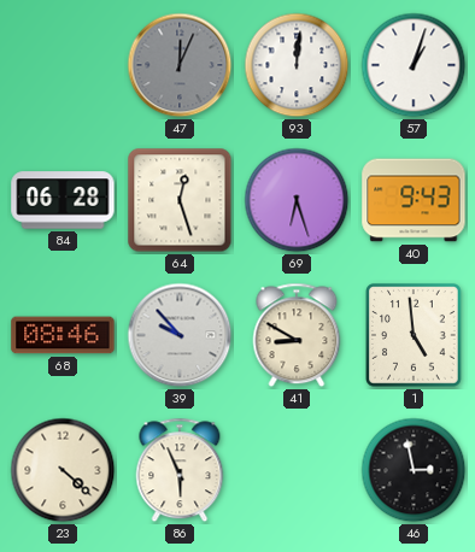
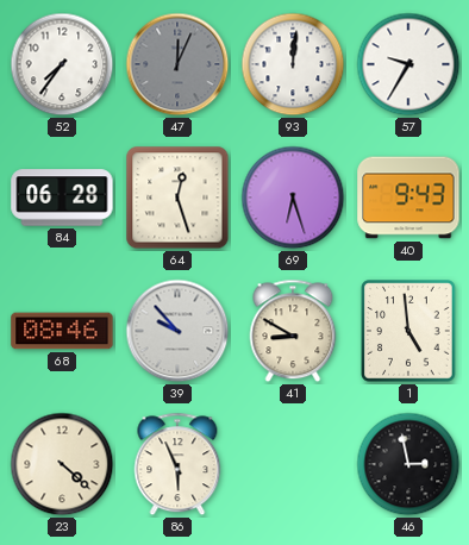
52: none -> 7:36
57: 1:03 -> 9:35
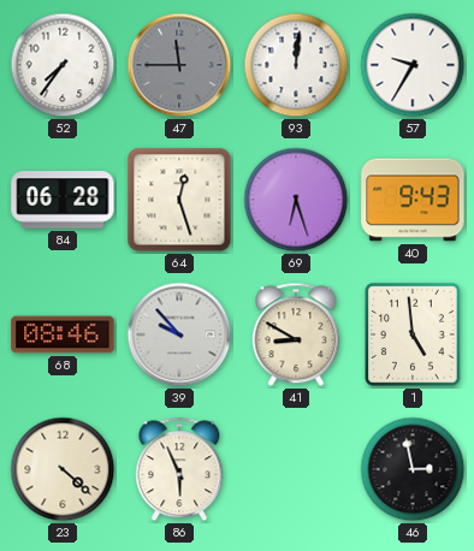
47: 12:04 -> 11:45
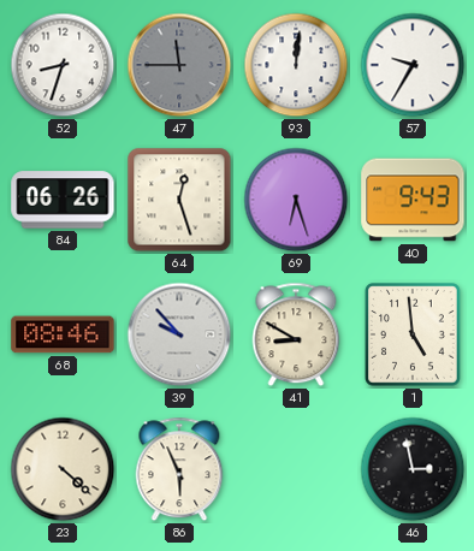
52: 7:36 -> 8:33
84: 06:28 -> 06:26
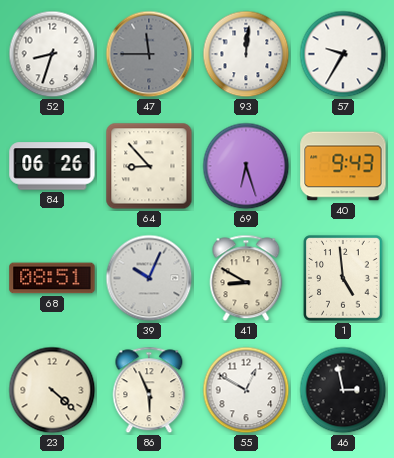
64: 12:27 -> 8:53
68: 08:46 -> 08:51
39: 9:53 -> 10:04
55: none -> 12:50
